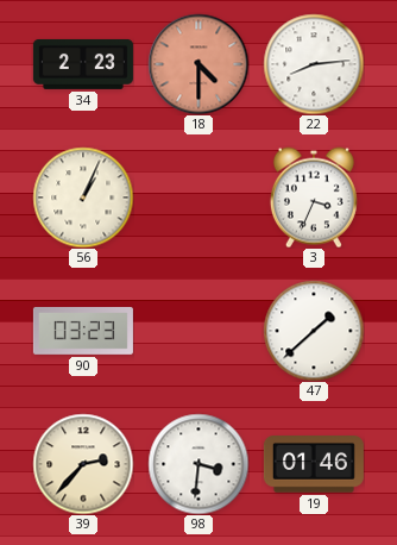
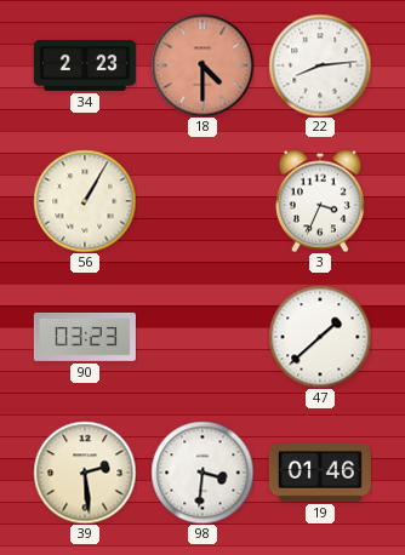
56: 1:04 -> 1:05
39: 2:37 -> 2:29
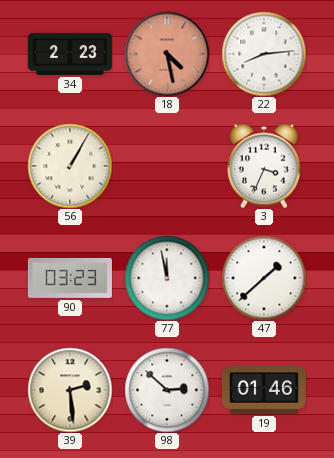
18: 4:30 -> 4:28
77: none -> 11:58
98: 3:31 -> 2:52
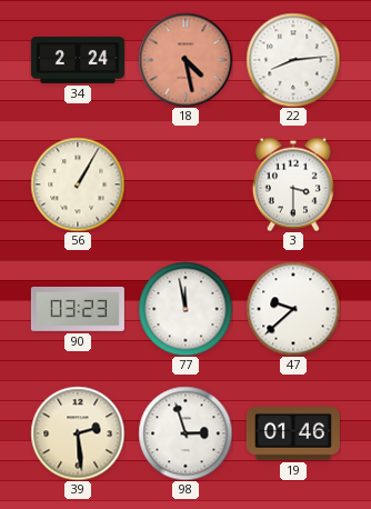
34: 2:23 -> 2:24
3: 3:34 -> 3:30
47: 1:38 -> 9:38
98: 2:52 -> 2:57
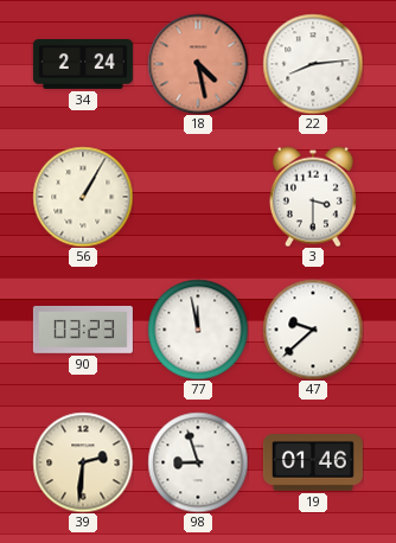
39: 2:29 -> 2:31
98: 2:57 -> 8:57
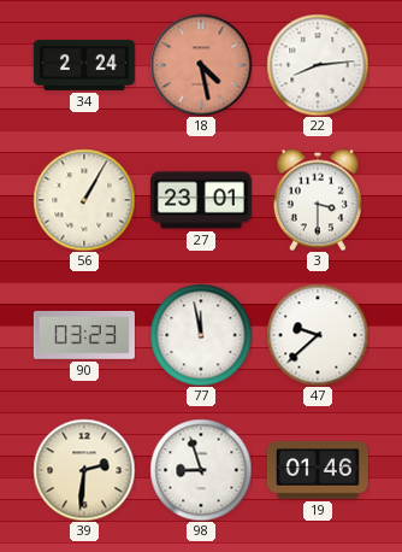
27: none -> 23:01
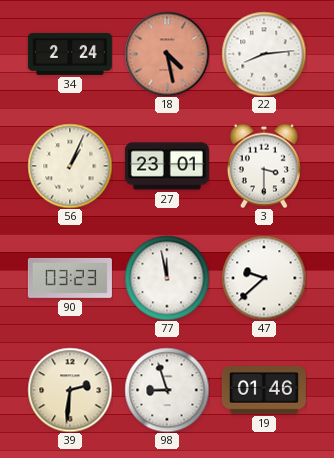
56: 1:05 -> 1:04
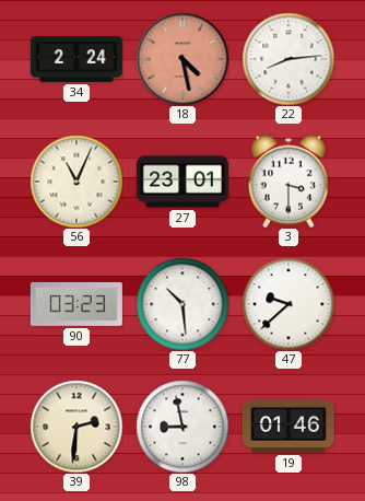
56: 1:04 -> 11:04
77: 11:58 -> 10:29
98: 8:57 -> 8:58
